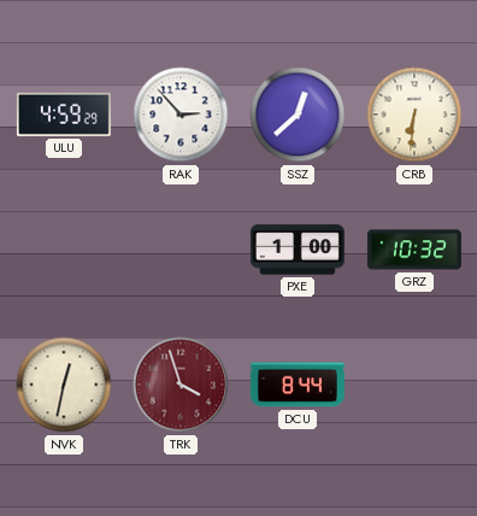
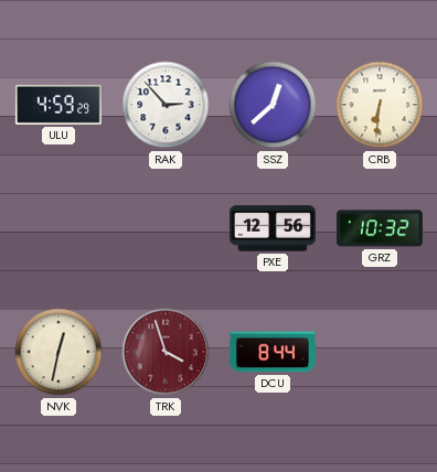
PXE: 1:00 -> 12:56
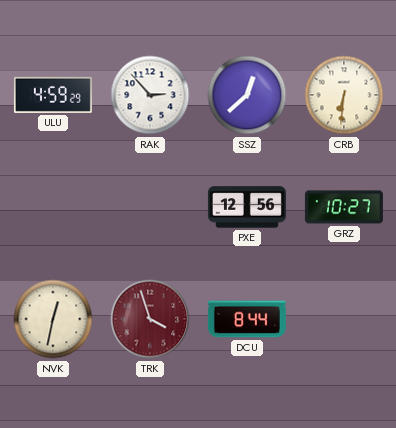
GRZ: 10:32 -> 10:27
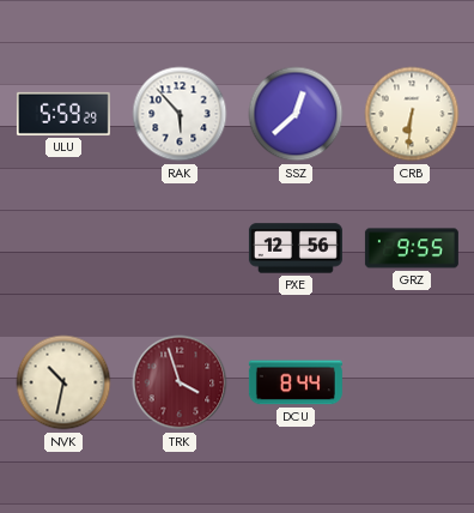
ULU: 4:59 -> 5:59
RAK: 2:53 -> 5:53
GRZ: 10:27 -> 9:55
NVK: 12:32 -> 10:32
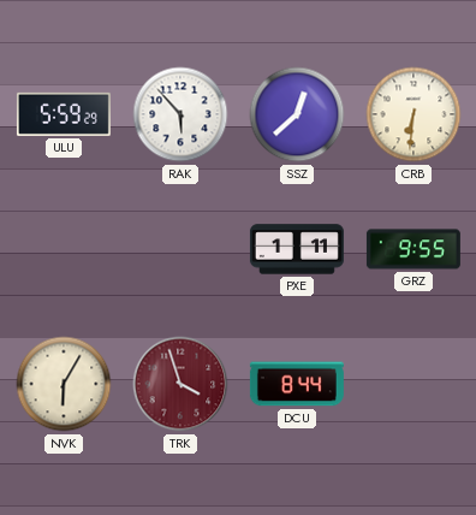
PXE: 12:56 -> 1:11
NVK: 10:32 -> 6:05
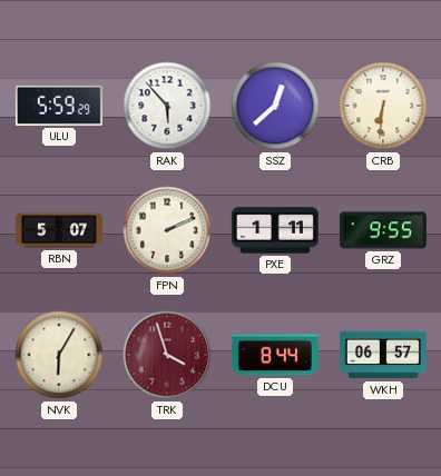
RBN: none -> 5:07
FPN: none -> 2:11
WKH: none -> 06:57
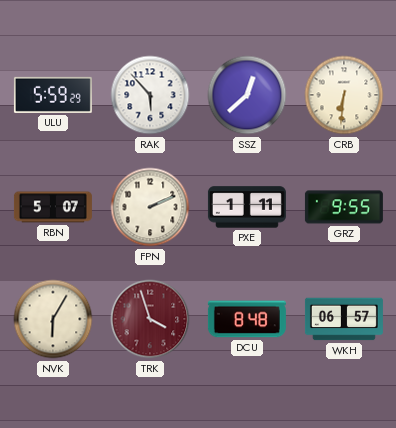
DCU: 8:44 -> 8:48
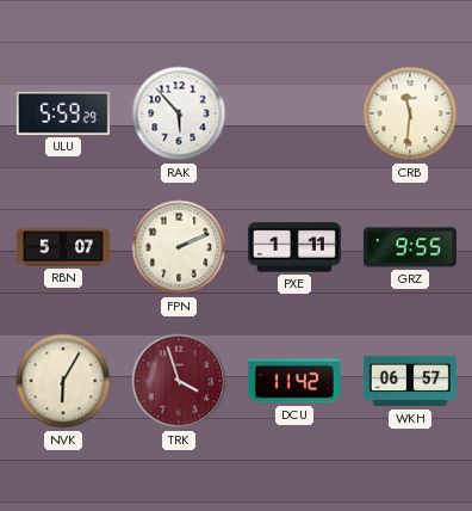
SSZ: 12:38 -> none
CRB: 6:31 -> 11:31
DCU: 8:48 -> 11:42
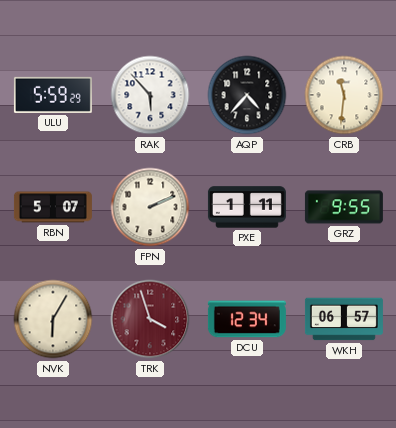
AQP: none -> 4:37
DCU: 11:42 -> 12:34
